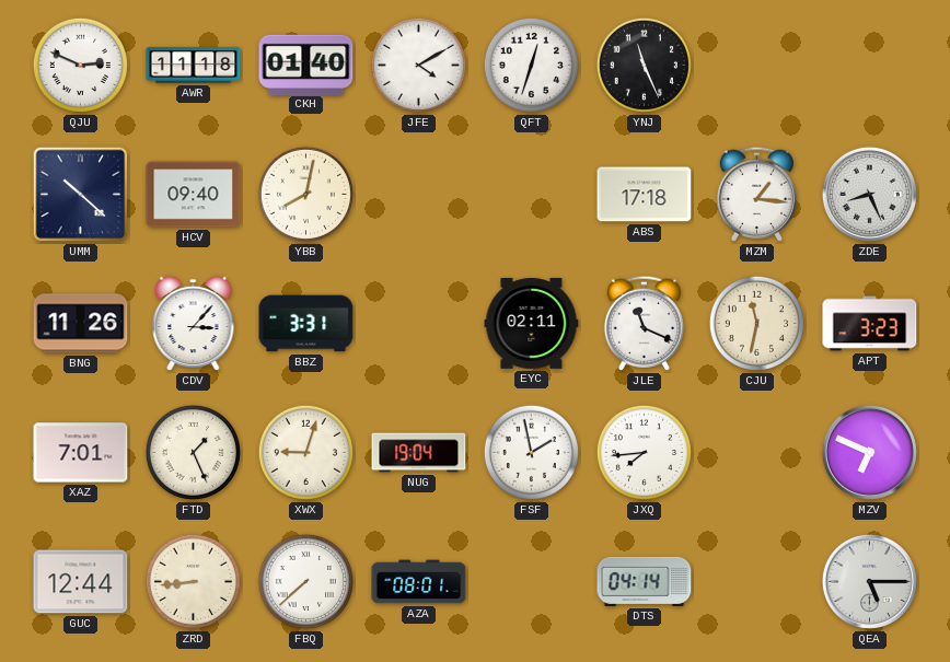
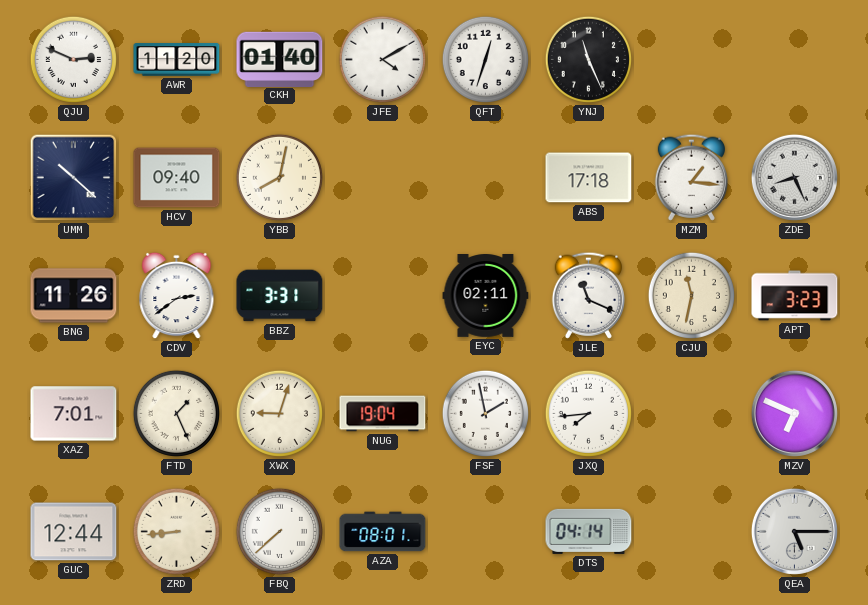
AWR: 11:18 -> 11:20
CDV: 3:07 -> 2:39
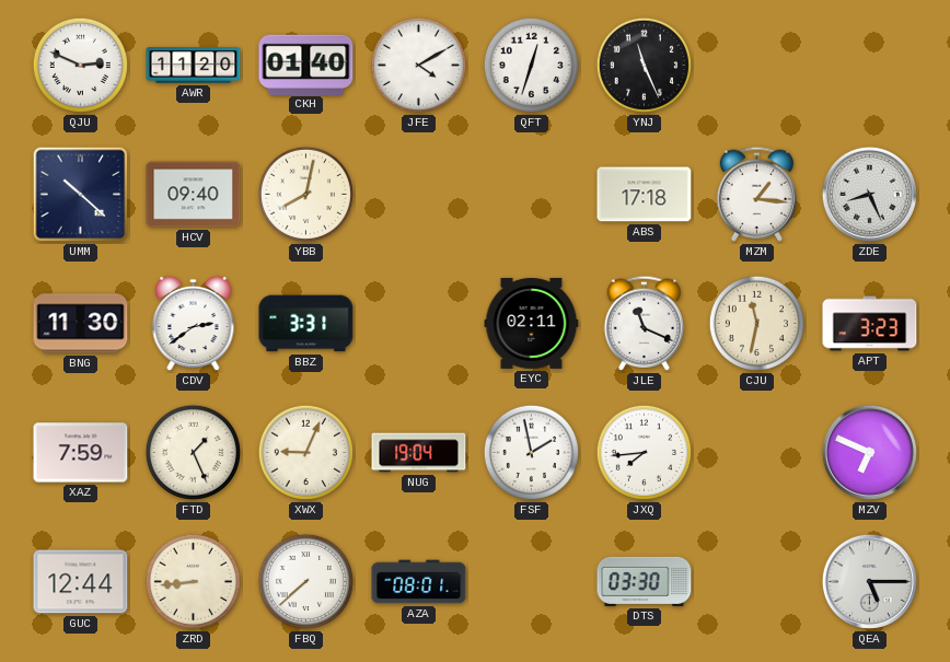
BNG: 11:26 -> 11:30
XAZ: 7:01 -> 7:59
XWX: 9:03 -> 9:04
DTS: 04:14 -> 03:30
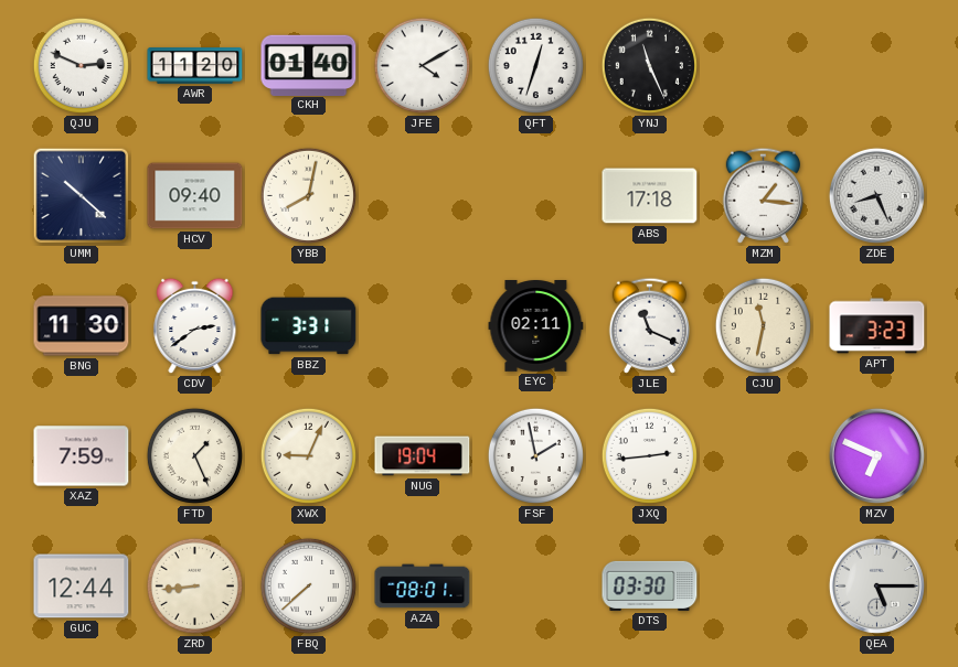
JXQ: 7:44 -> 2:44
